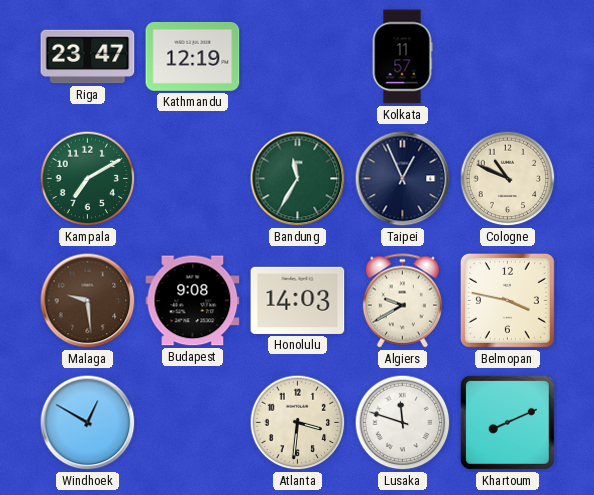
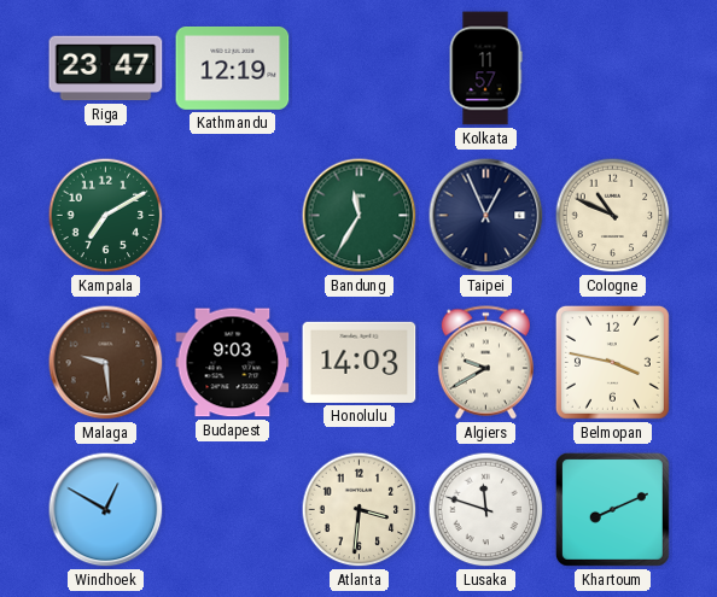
Budapest: 9:08 -> 9:03
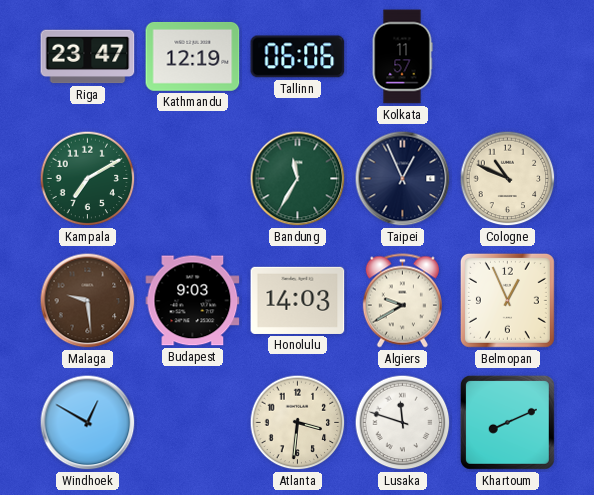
Tallinn: none -> 06:06
Belmopan: 3:47 -> 12:56
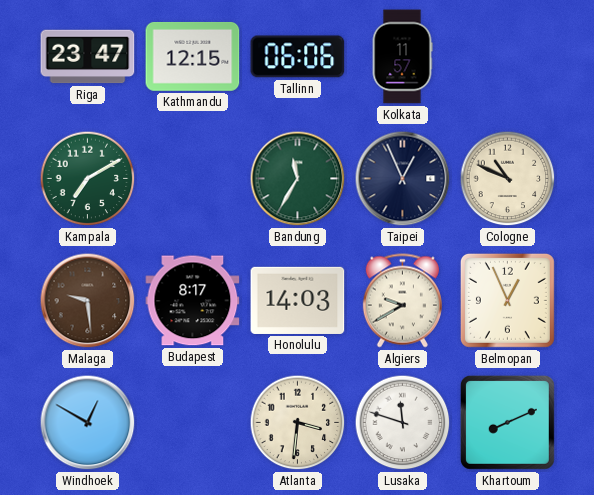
Kathmandu: 12:19 -> 12:15
Budapest: 9:03 -> 8:17
